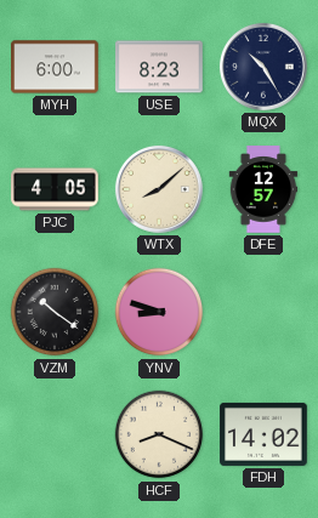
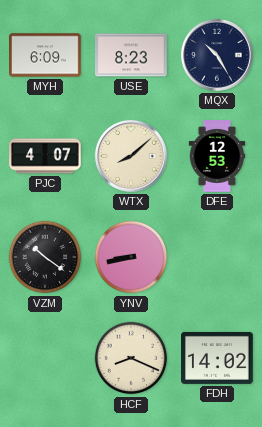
MYH: 6:00 -> 6:09
PJC: 4:05 -> 4:07
DFE: 12:57 -> 12:53
YNV: 8:48 -> 8:43
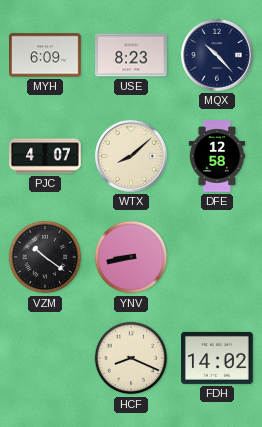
MQX: 10:25 -> 10:23
DFE: 12:53 -> 12:58
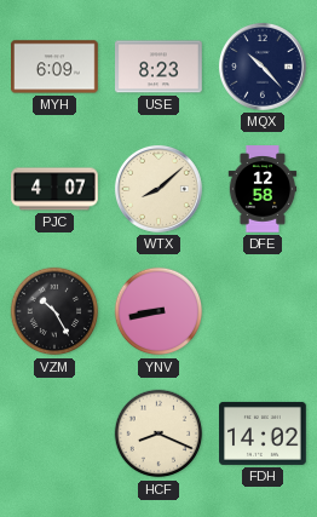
VZM: 10:21 -> 10:25
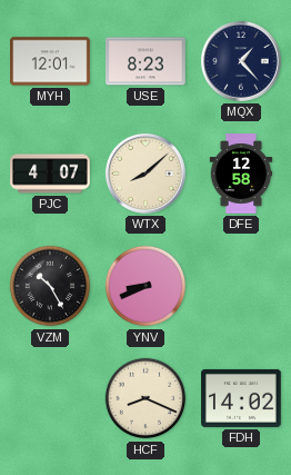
MYH: 6:09 -> 12:01
MQX: 10:23 -> 1:23
YNV: 8:43 -> 8:41
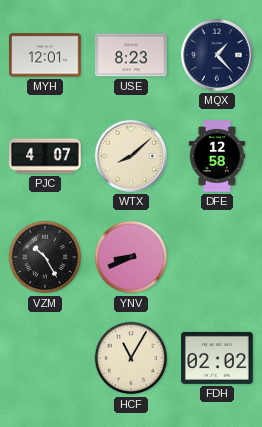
HCF: 8:19 -> 11:05
FDH: 14:02 -> 02:02
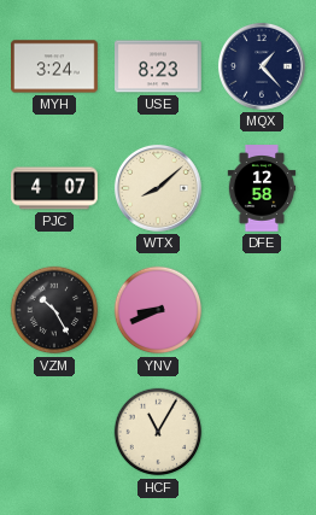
MYH: 12:01 -> 3:24
FDH: 02:02 -> none
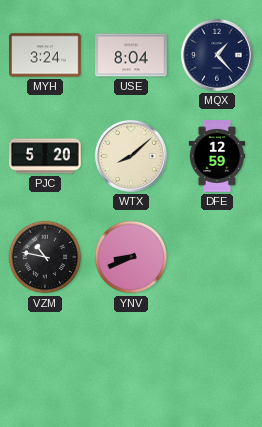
USE: 8:23 -> 8:04
PJC: 4:07 -> 5:20
DFE: 12:58 -> 12:59
VZM: 10:25 -> 10:47
HCF: 11:05 -> none
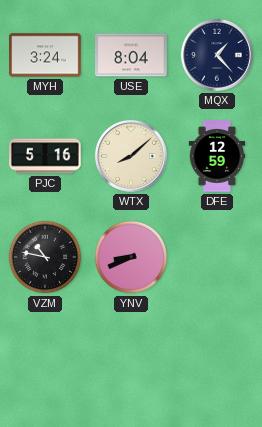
PJC: 5:20 -> 5:16
